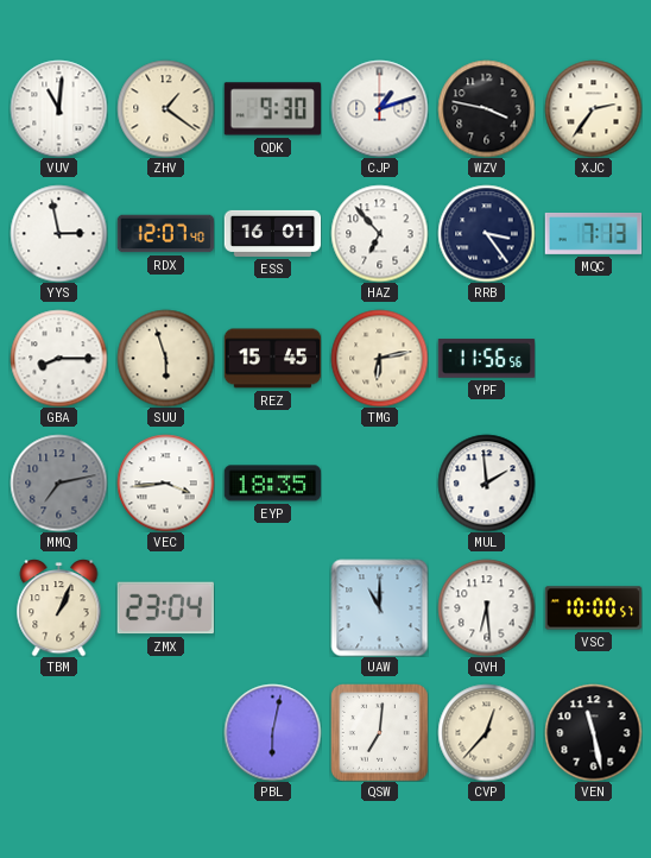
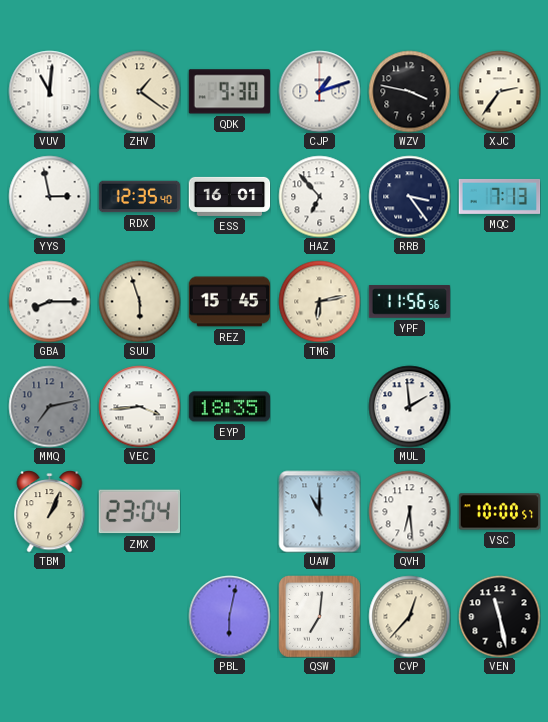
RDX: 12:07 -> 12:35
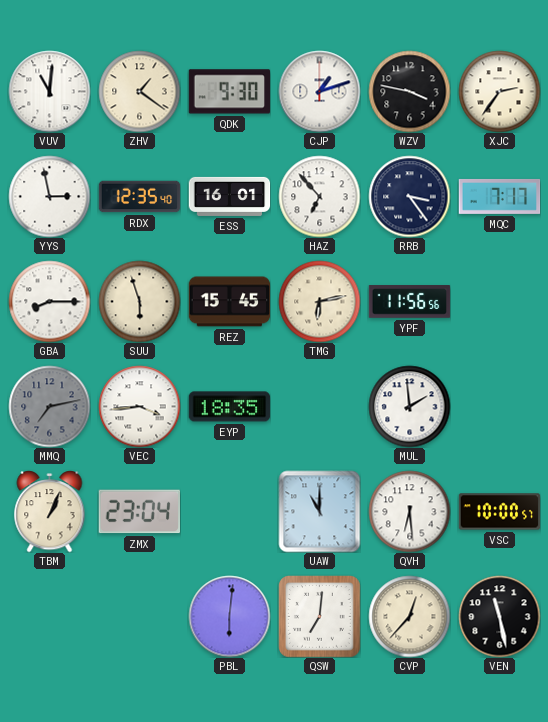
MQC: 7:13 -> 7:17
PBL: 6:02 -> 6:01
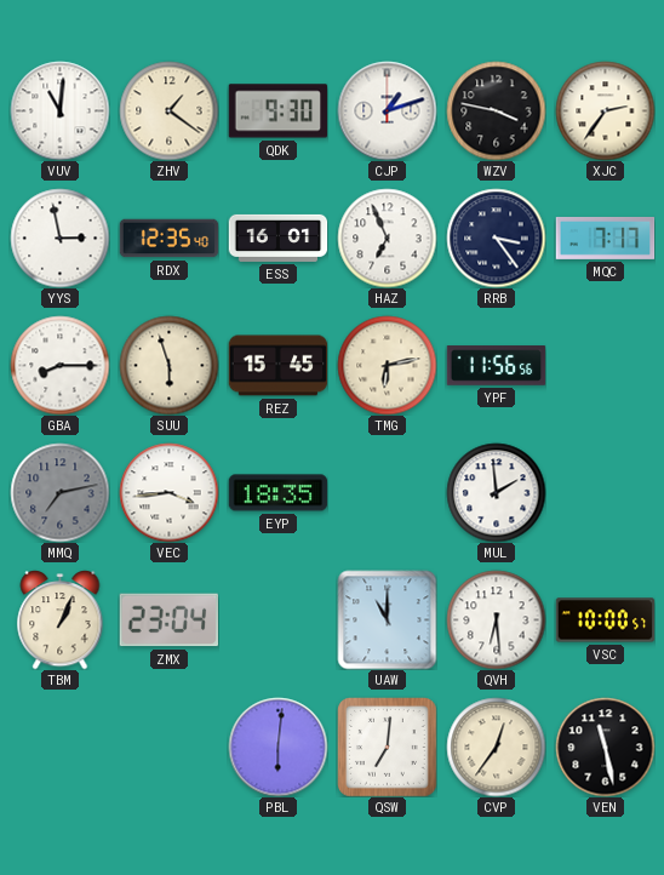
HAZ: 6:53 -> 6:56
CVP: 12:37 -> 12:36
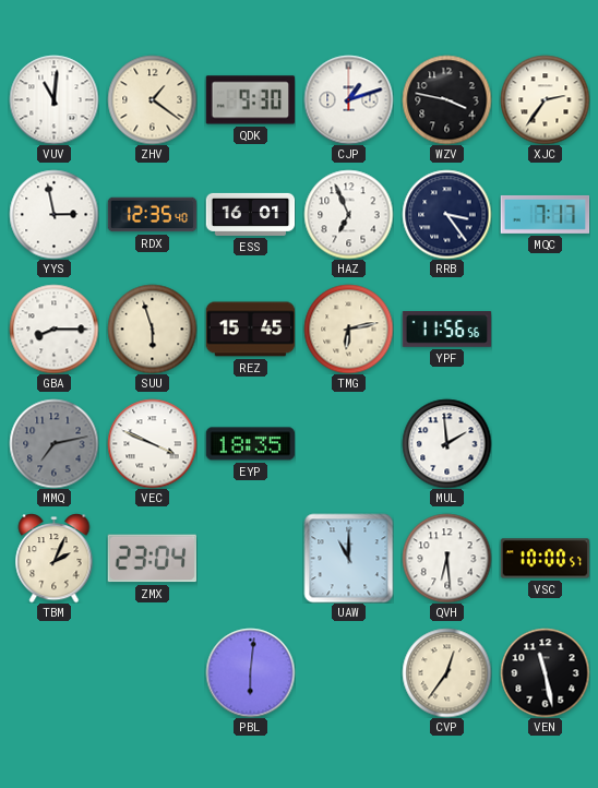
VEC: 3:44 -> 3:49
TBM: 1:04 -> 2:04
QSW: 7:01 -> none
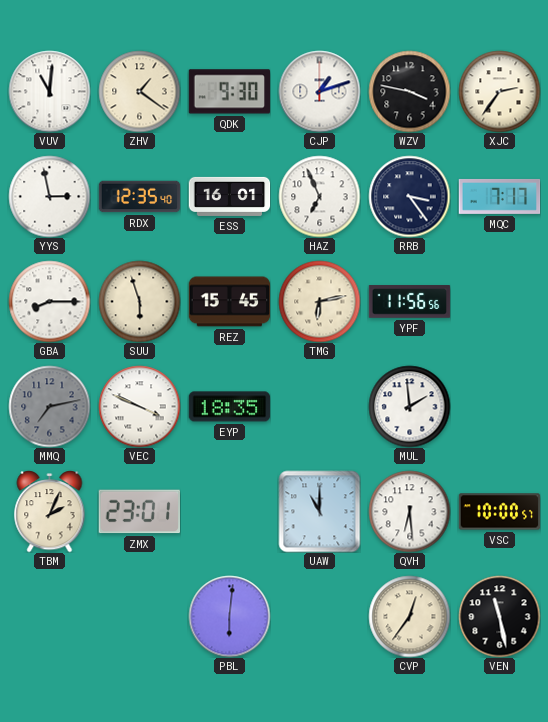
ZMX: 23:04 -> 23:01
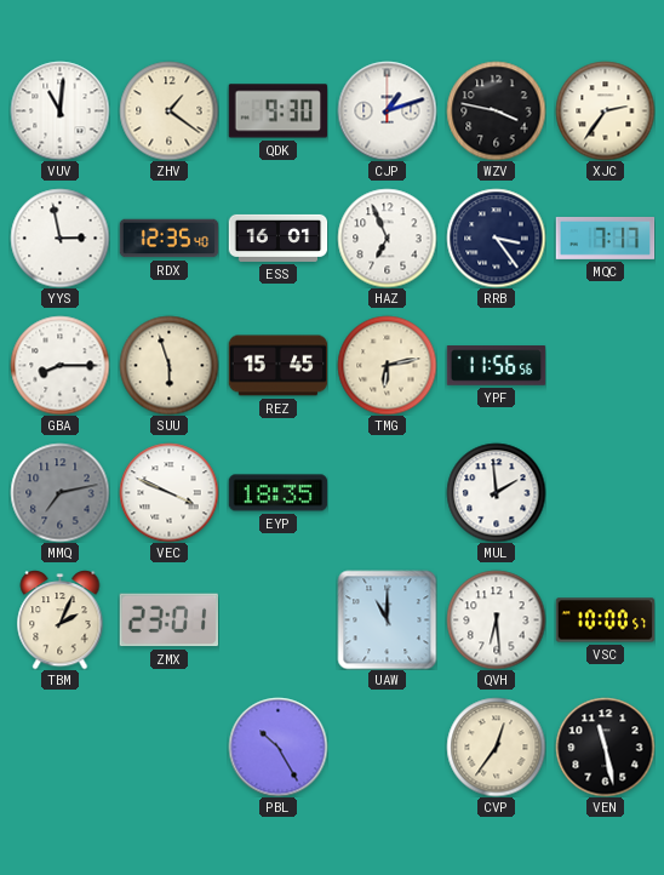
PBL: 6:01 -> 10:25
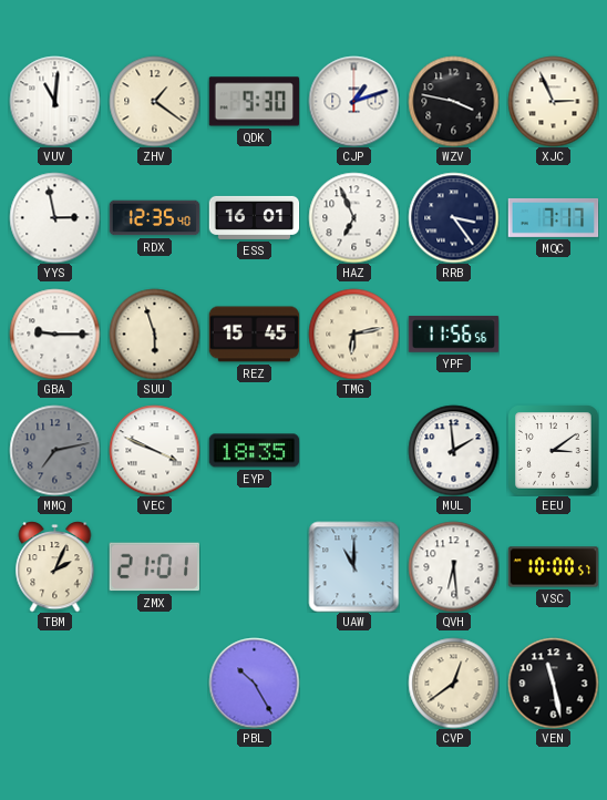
XJC: 2:36 -> 2:56
GBA: 8:15 -> 9:15
EEU: none -> 3:09
ZMX: 23:01 -> 21:01
CVP: 12:36 -> 12:39
